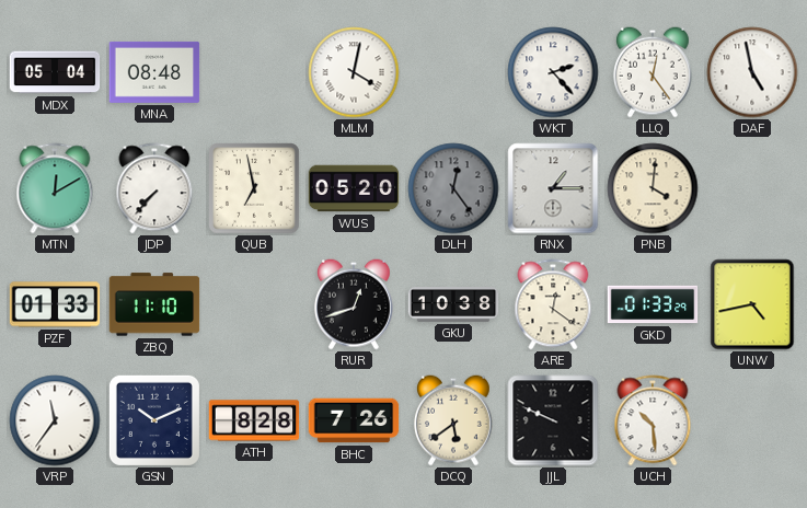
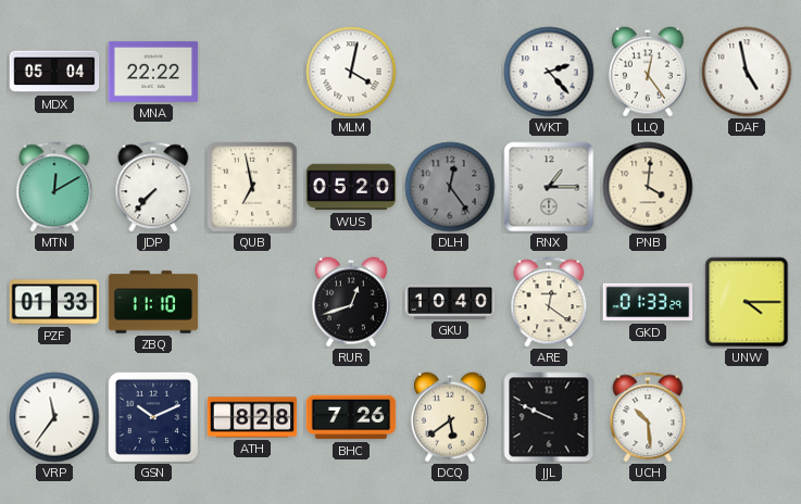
MNA: 08:48 -> 22:22
GKU: 10:38 -> 10:40
UNW: 4:43 -> 4:15
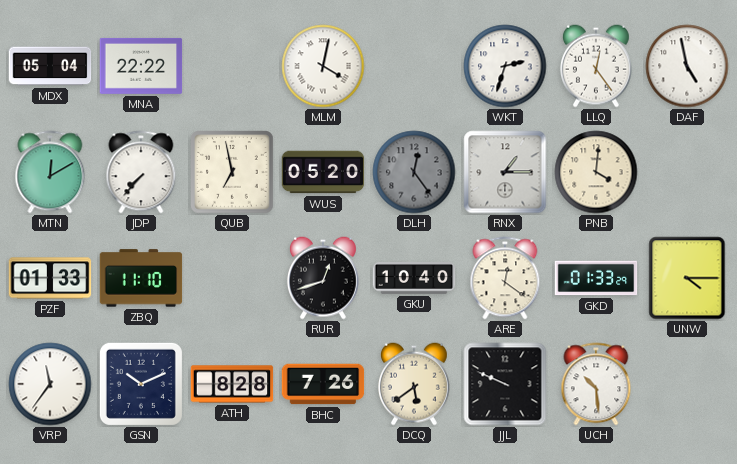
WKT: 2:23 -> 2:33
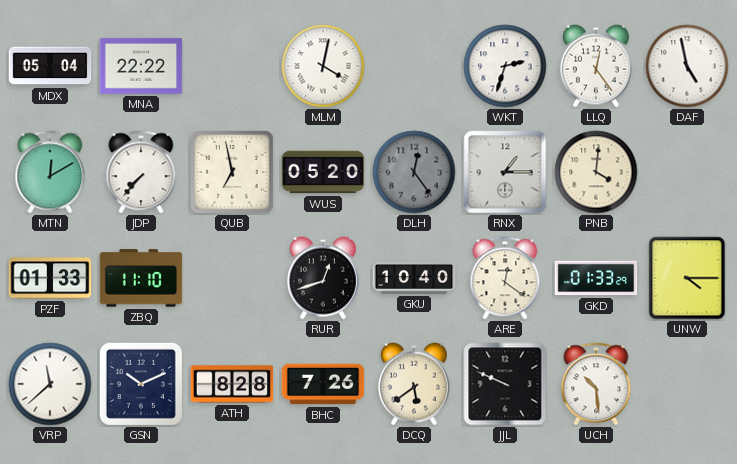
VRP: 11:36 -> 11:38
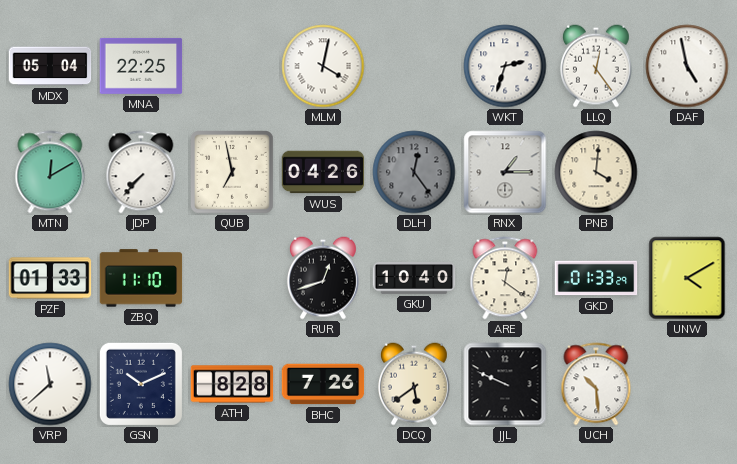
MNA: 22:22 -> 22:25
WUS: 05:20 -> 04:26
UNW: 4:15 -> 4:10
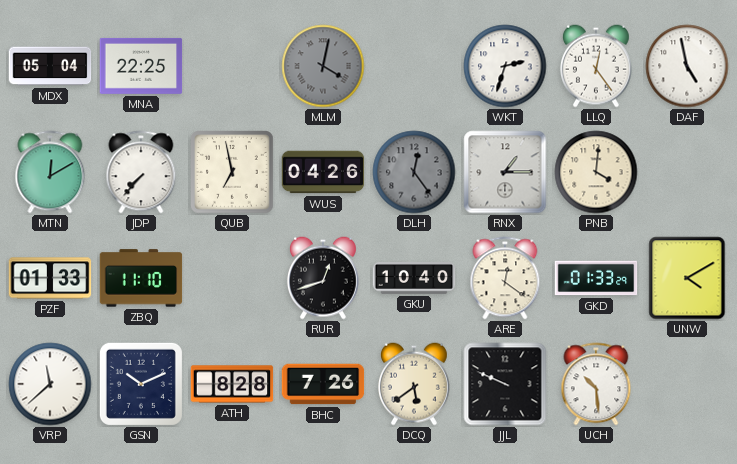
MLM dial: white -> grey
